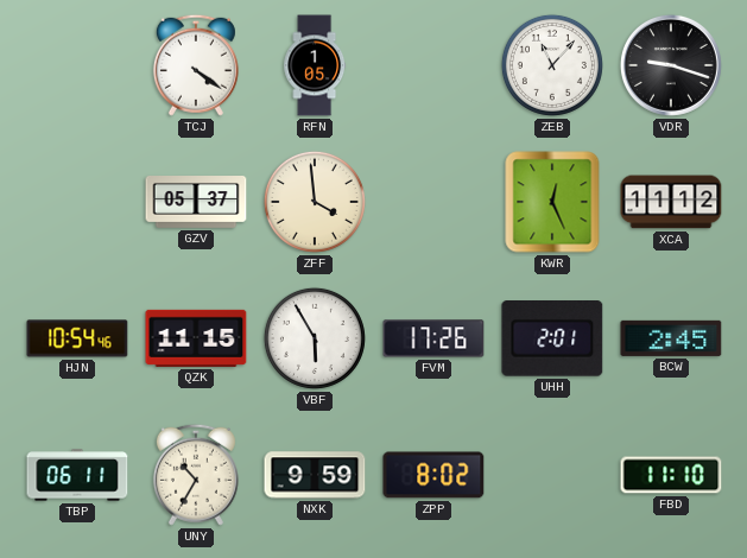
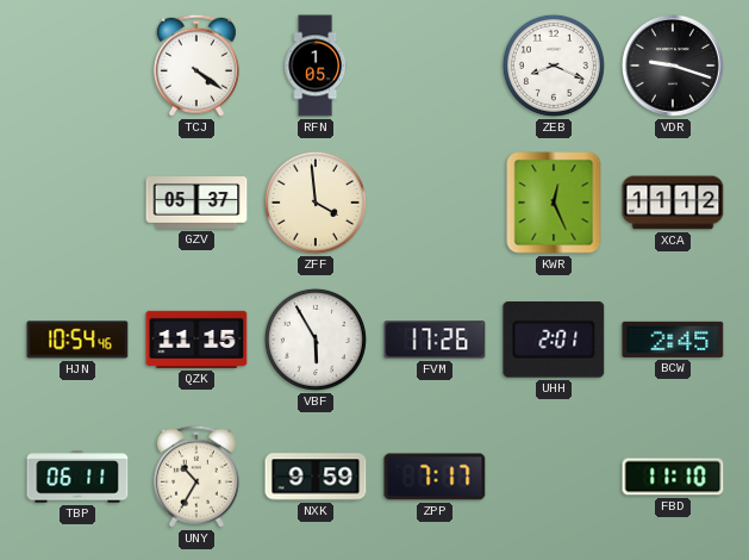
ZEB: 11:07 -> 8:19
ZPP: 8:02 -> 7:17
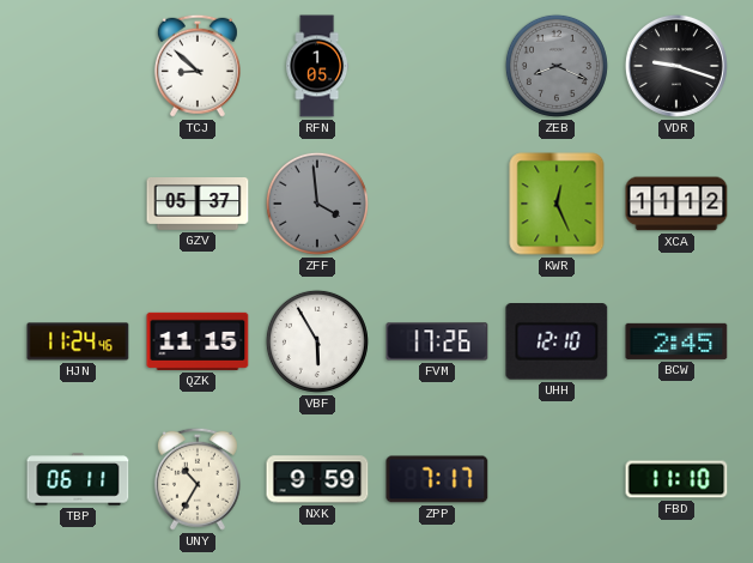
TCJ: 4:21 -> 8:52
ZEB dial: white -> grey
ZFF dial: cream -> grey
HJN: 10:54 -> 11:24
UHH: 2:01 -> 12:10
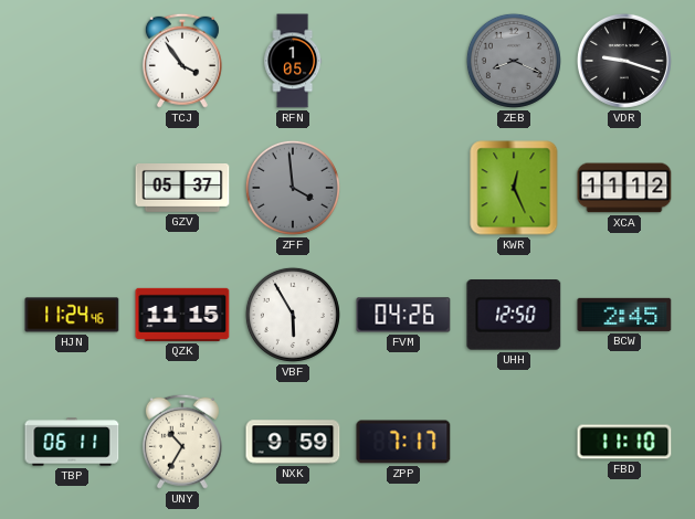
TCJ: 8:52 -> 3:54
FVM: 17:26 -> 04:26
UHH: 12:10 -> 12:50
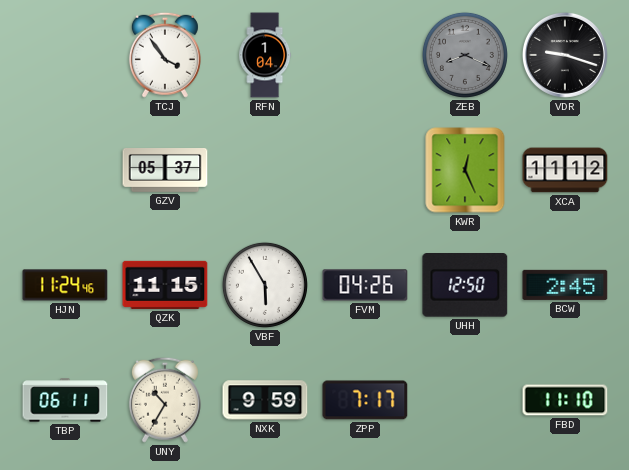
RFN: 1:05 -> 1:04
ZFF: 3:59 -> none
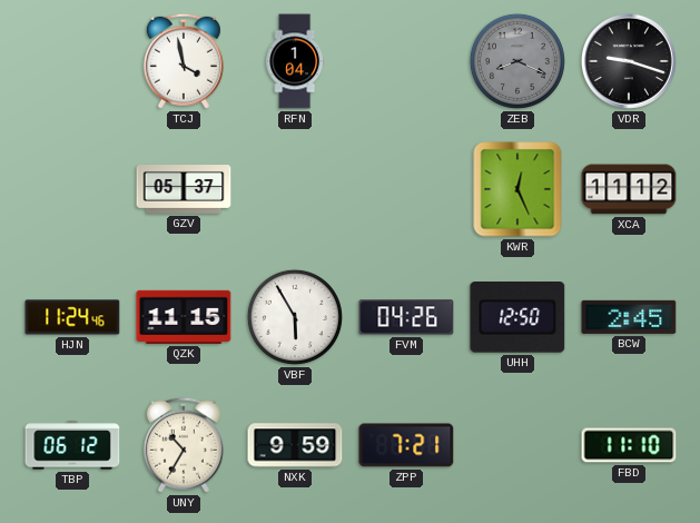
TCJ: 3:54 -> 3:58
TBP: 06:11 -> 06:12
ZPP: 7:17 -> 7:21
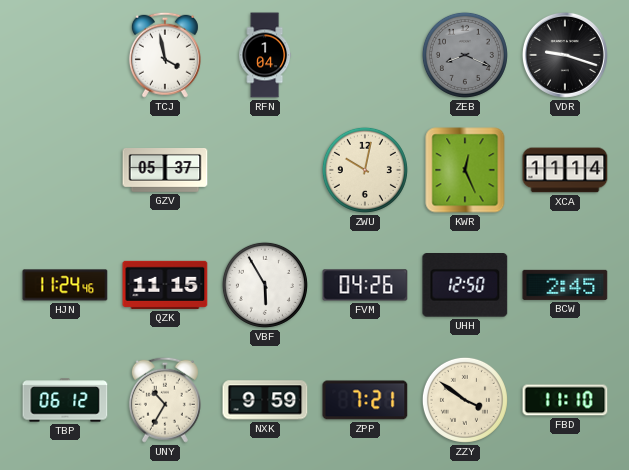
ZWU: none -> 10:02
XCA: 11:12 -> 11:14
ZZY: none -> 3:51
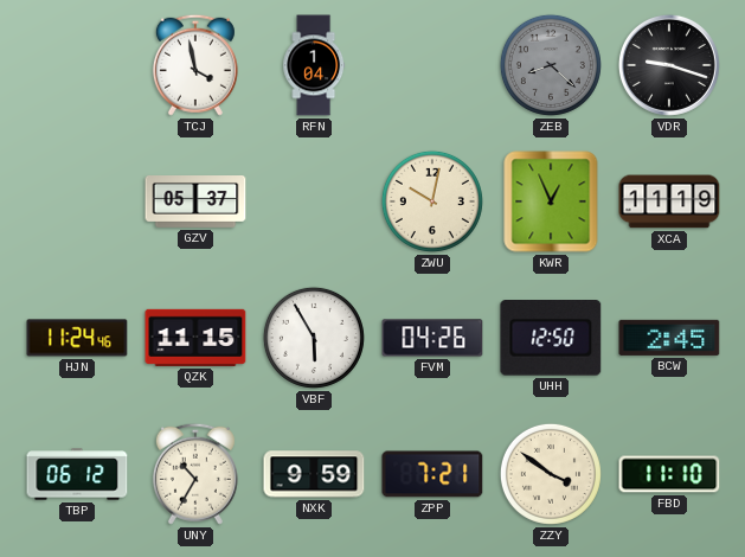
ZEB: 8:19 -> 8:22
KWR: 12:26 -> 12:56
XCA: 11:14 -> 11:19
